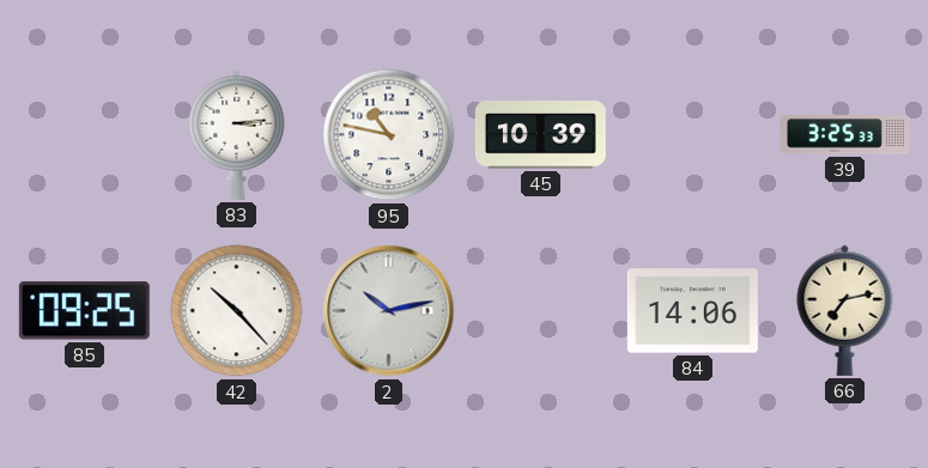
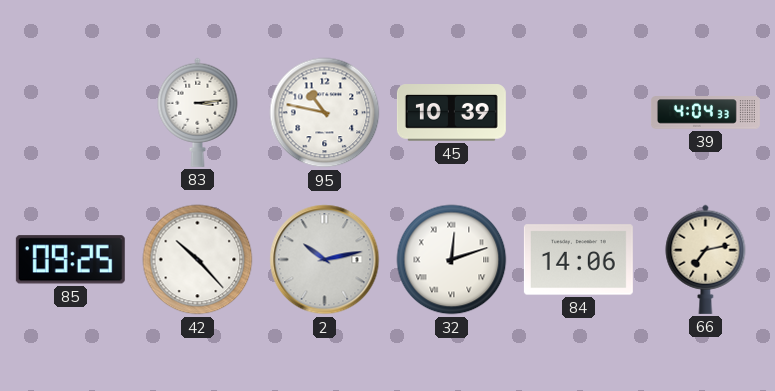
39: 3:25 -> 4:04
32: none -> 12:12
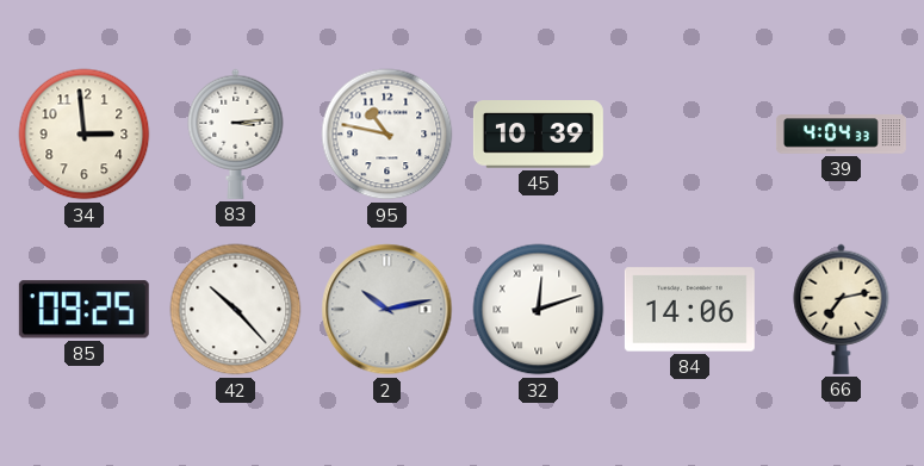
34: none -> 2:59
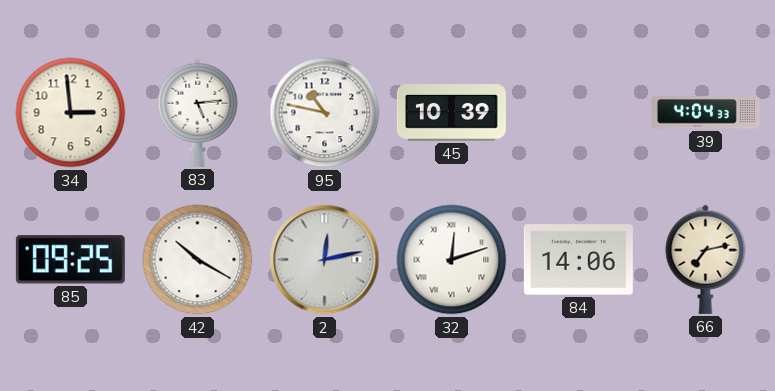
83: 3:14 -> 5:14
42: 10:23 -> 10:20
2: 10:13 -> 12:13
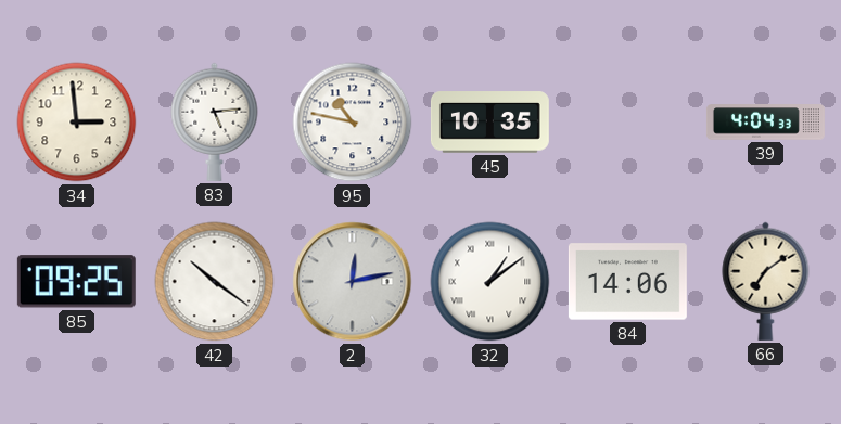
45: 10:39 -> 10:35
42: 10:20 -> 10:21
32: 12:12 -> 1:09
66: 7:13 -> 7:09
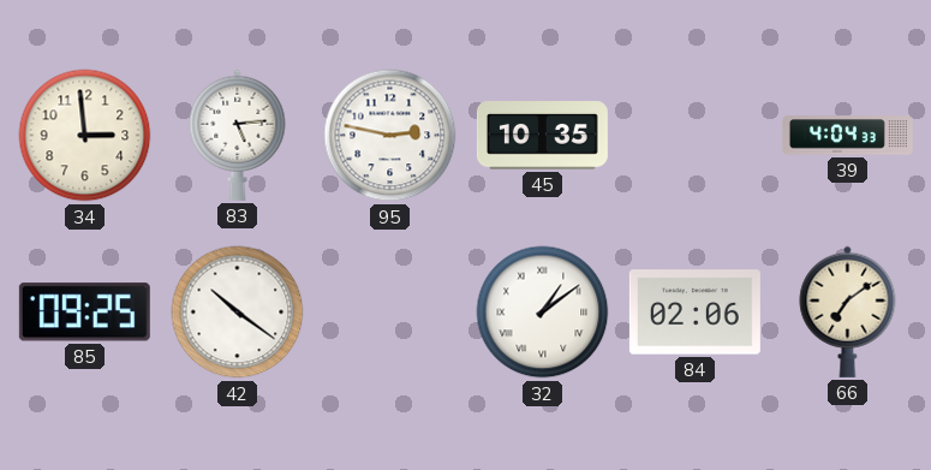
95: 10:47 -> 2:47
2: 12:13 -> none
84: 14:06 -> 02:06
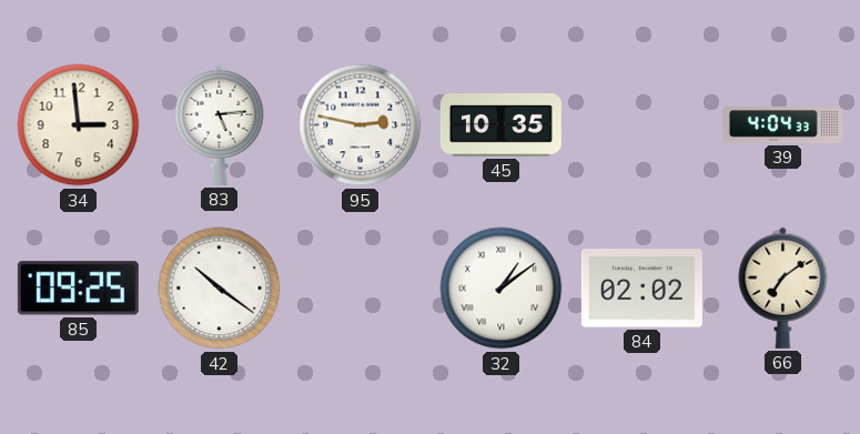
84: 02:06 -> 02:02
